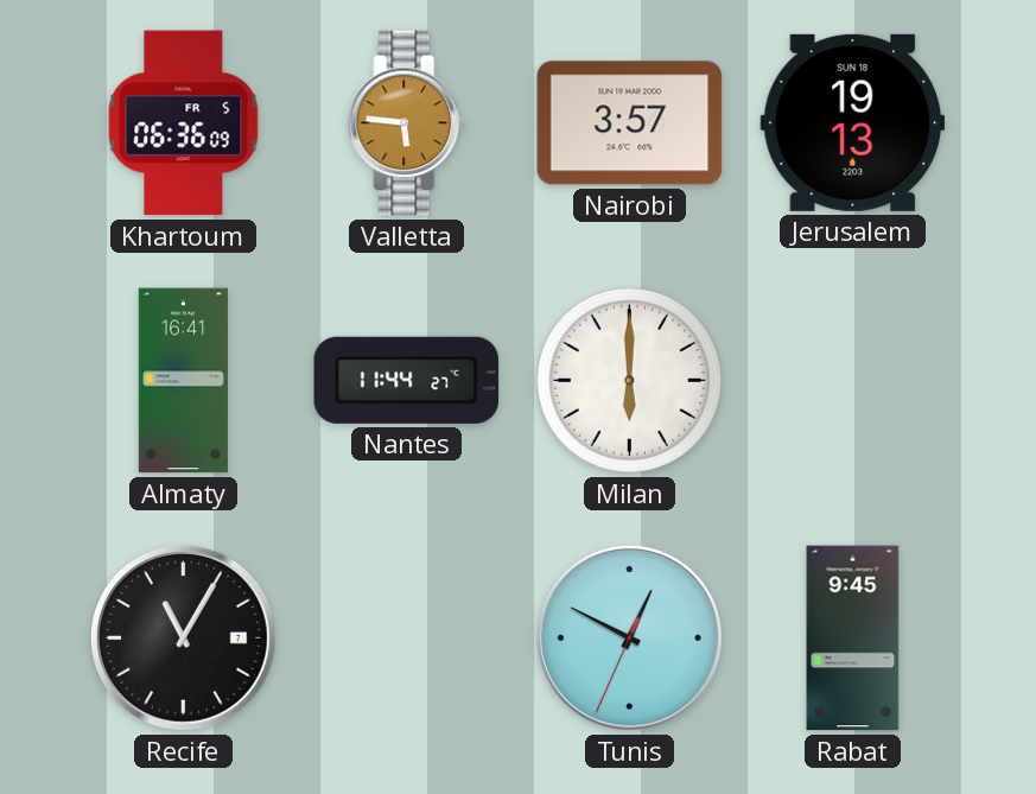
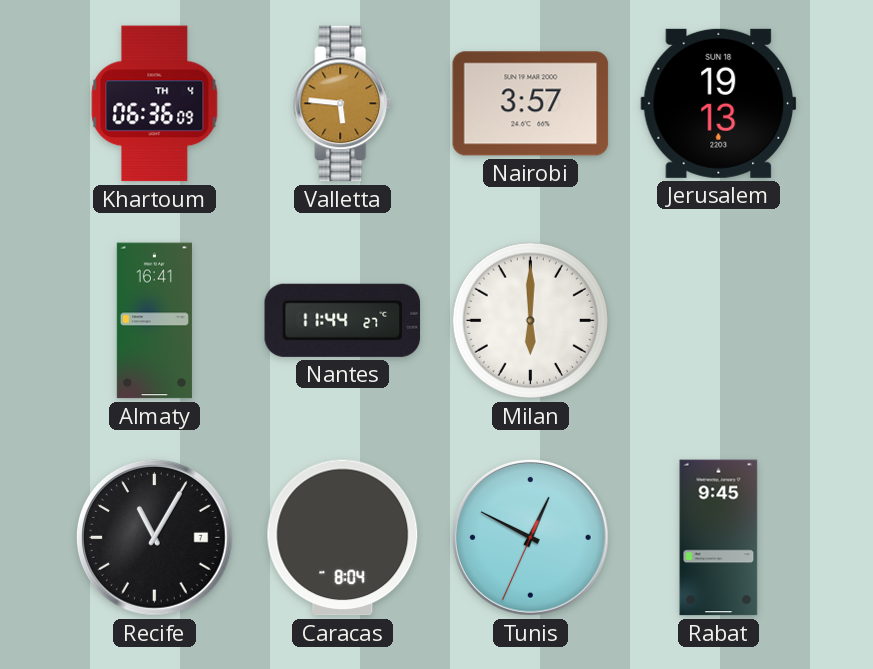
Khartoum date: FR 5 -> TH 4
Caracas: none -> 8:04
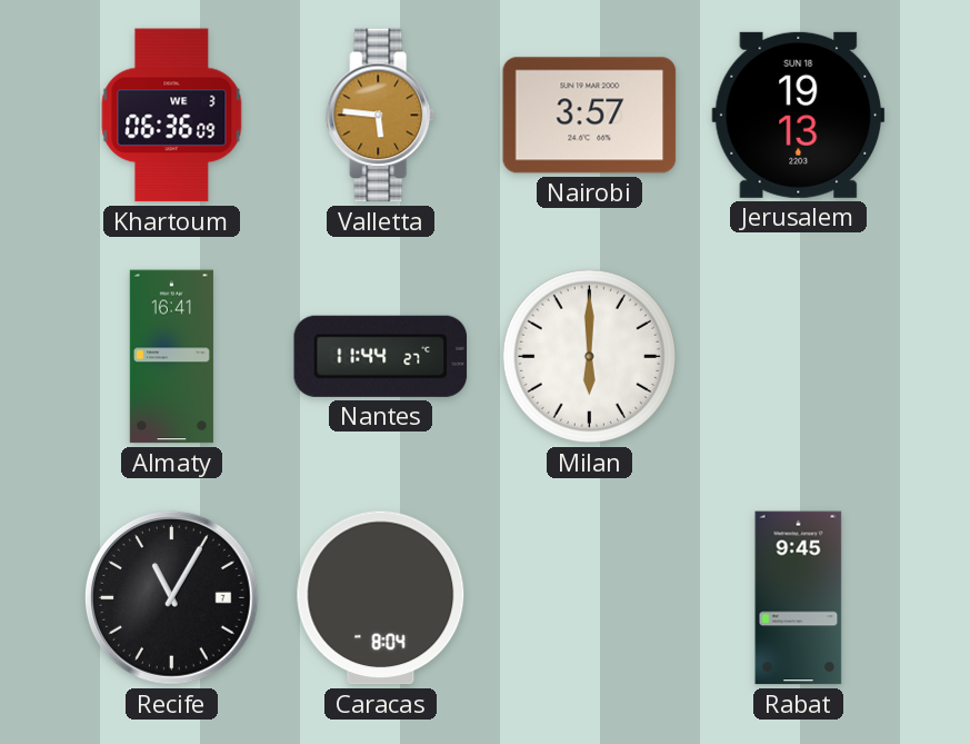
Khartoum date: TH 4 -> WE 3
Tunis: 12:49 -> none
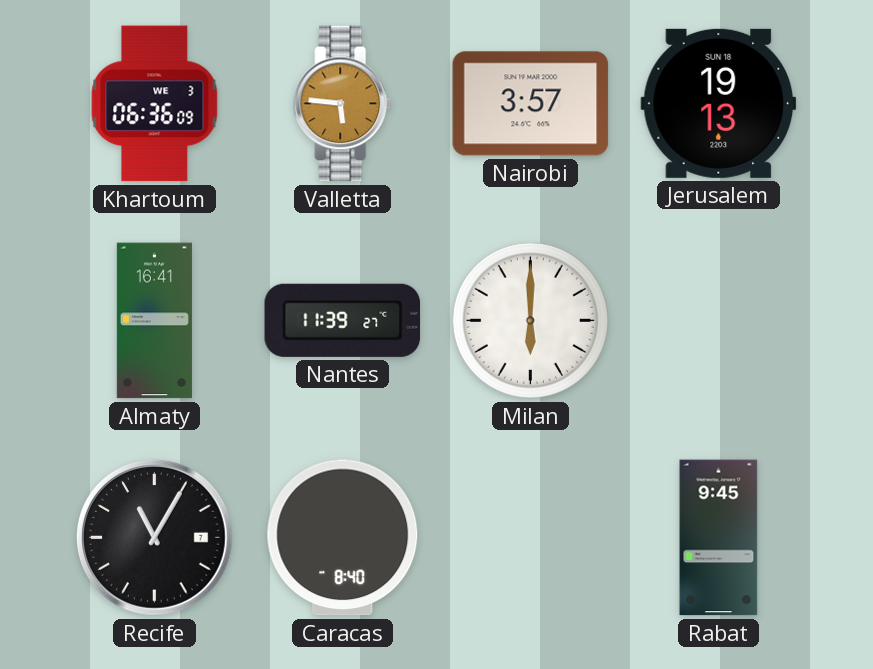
Nantes: 11:44 -> 11:39
Caracas: 8:04 -> 8:40
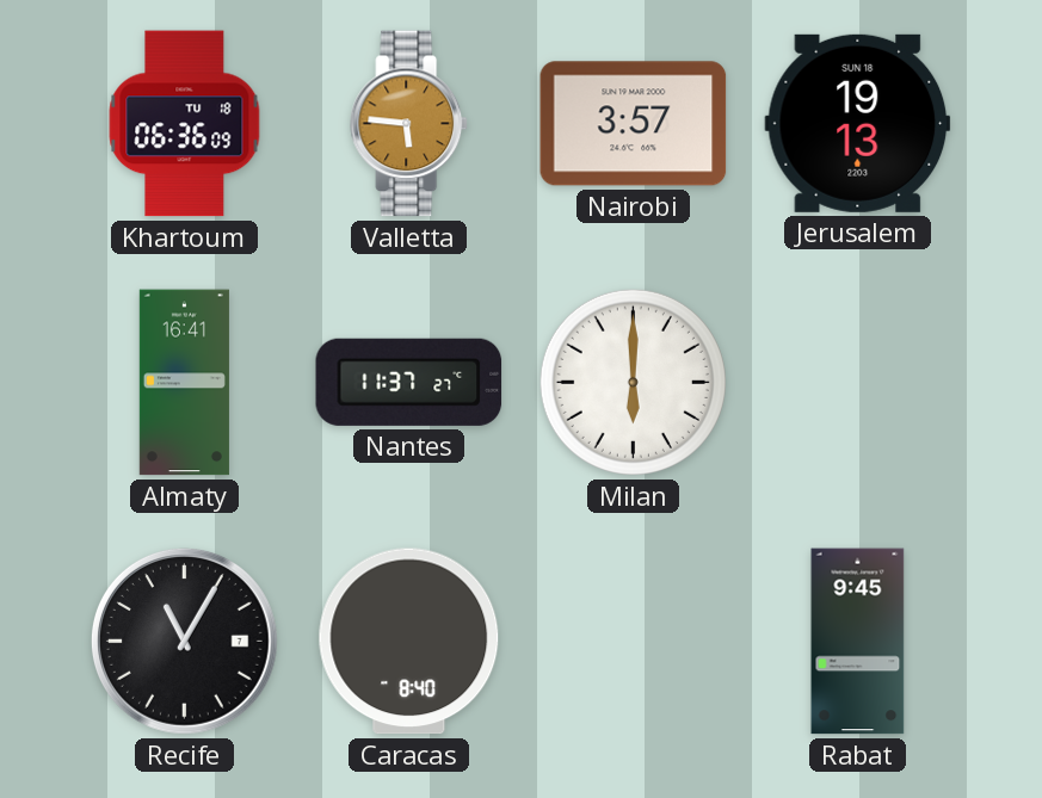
Khartoum date: WE 3 -> TU 18
Nantes: 11:39 -> 11:37
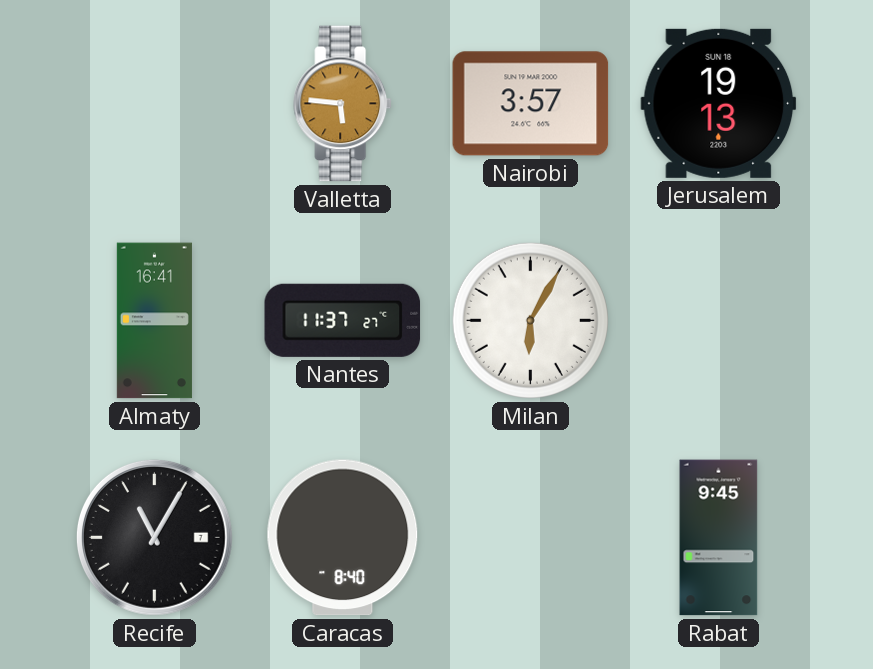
Khartoum: 06:36 -> none
Milan: 6:00 -> 6:05
